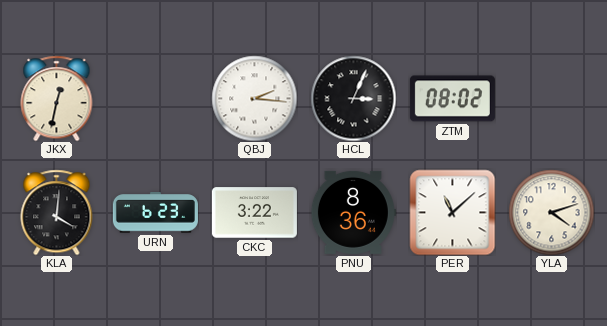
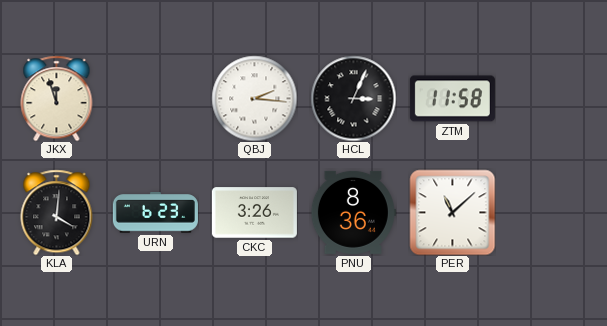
JKX: 12:32 -> 11:57
ZTM: 08:02 -> 11:58
CKC: 3:22 -> 3:26
YLA: 4:12 -> none
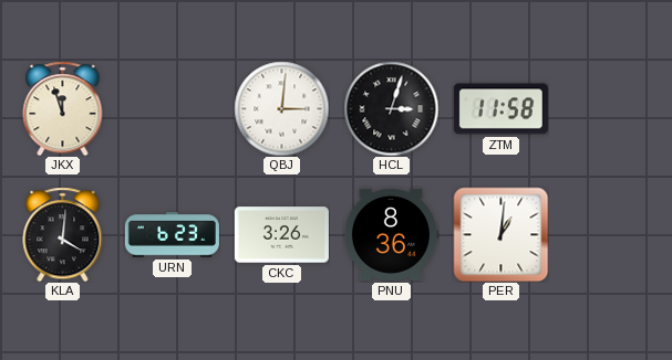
QBJ: 2:16 -> 3:01
HCL: 3:04 -> 3:03
PER: 11:08 -> 1:01
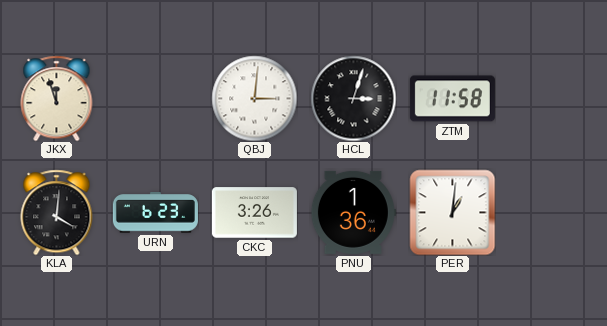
PNU: 8:36 -> 1:36
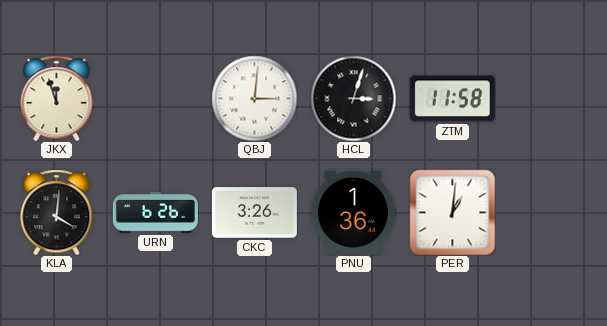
URN: 6:23 -> 6:26
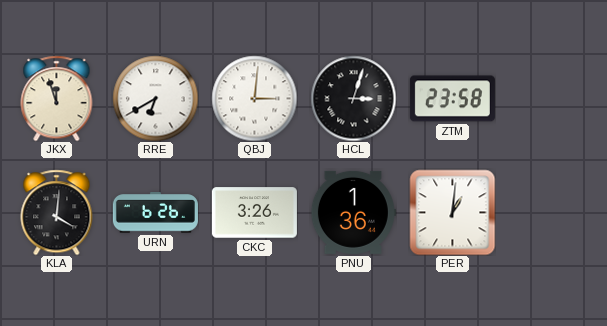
RRE: none -> 6:40
ZTM: 11:58 -> 23:58
